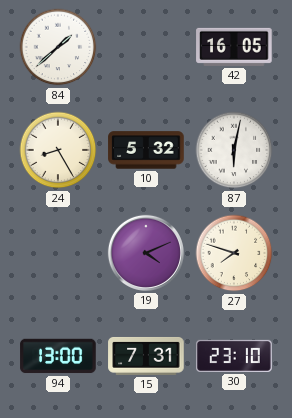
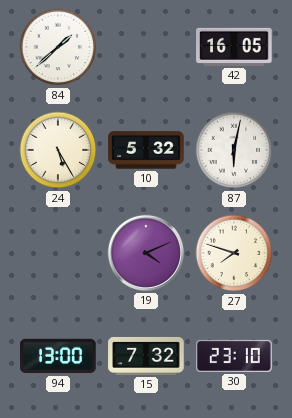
24: 8:25 -> 5:25
15: 7:31 -> 7:32
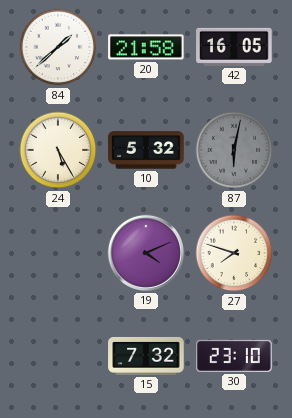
20: none -> 21:58
87 dial: white -> grey
94: 13:00 -> none
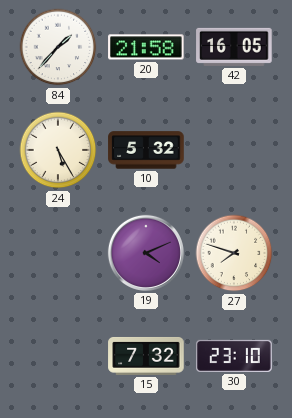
84: 1:38 -> 1:37
87: 6:02 -> none
